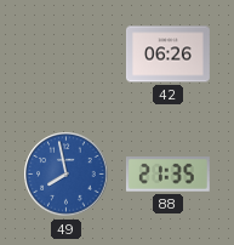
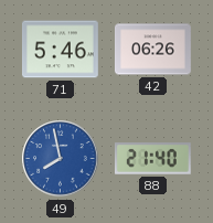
71: none -> 5:46
88: 21:35 -> 21:40
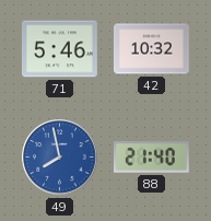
42: 06:26 -> 10:32
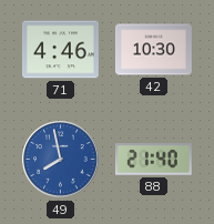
71: 5:46 -> 4:46
42: 10:32 -> 10:30
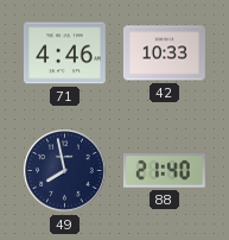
42: 10:30 -> 10:33
49 dial: blue -> navy
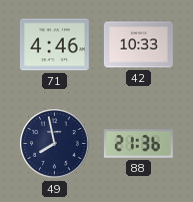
88: 21:40 -> 21:36
